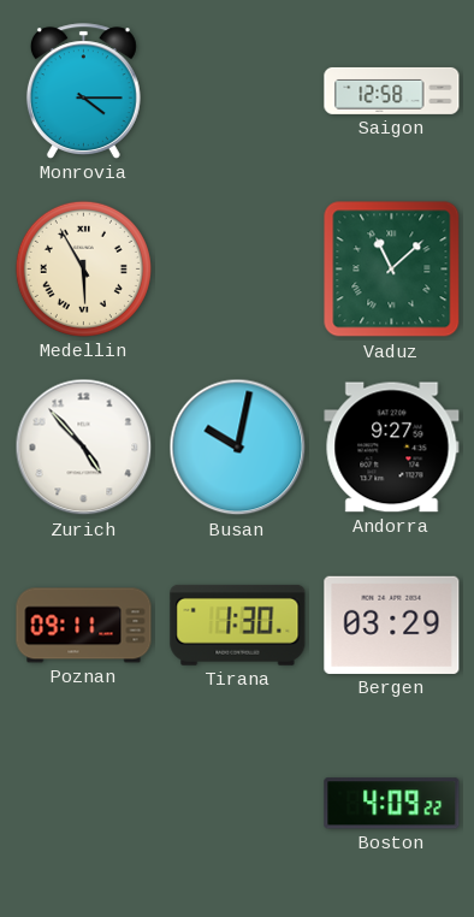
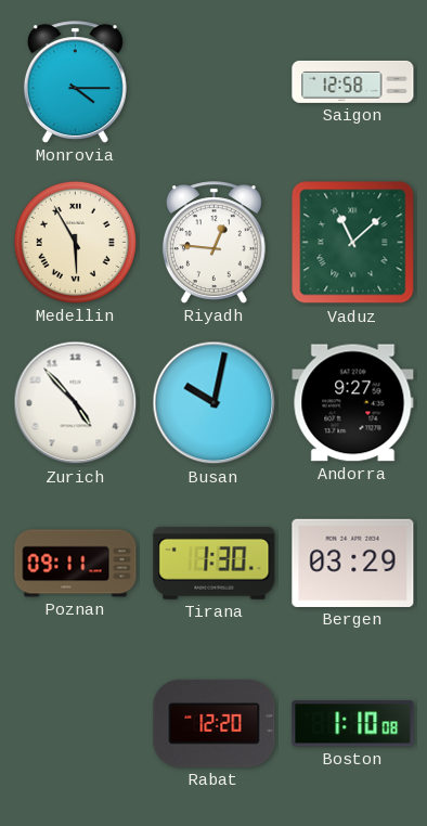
Riyadh: none -> 12:46
Rabat: none -> 12:20
Boston: 4:09 -> 1:10
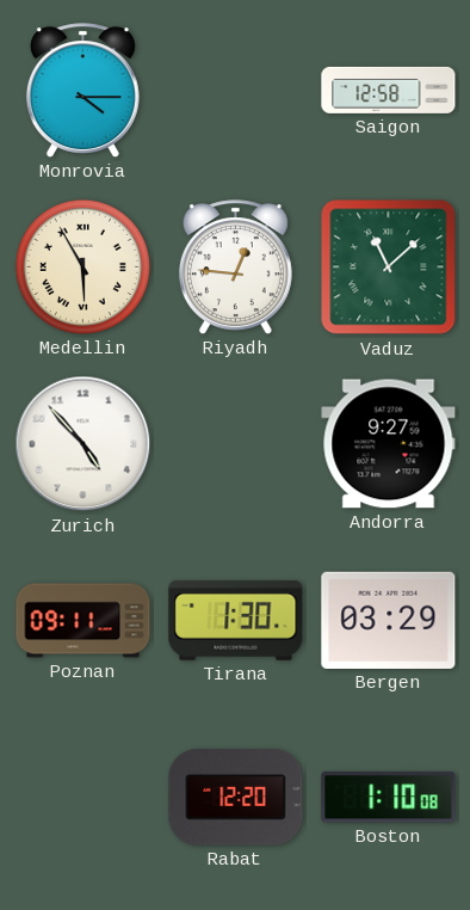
Busan: 10:02 -> none
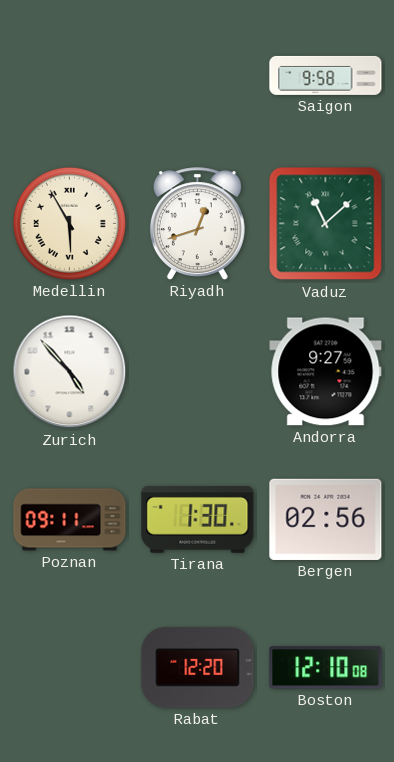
Monrovia: 4:15 -> none
Saigon: 12:58 -> 9:58
Riyadh: 12:46 -> 12:42
Bergen: 03:29 -> 02:56
Boston: 1:10 -> 12:10
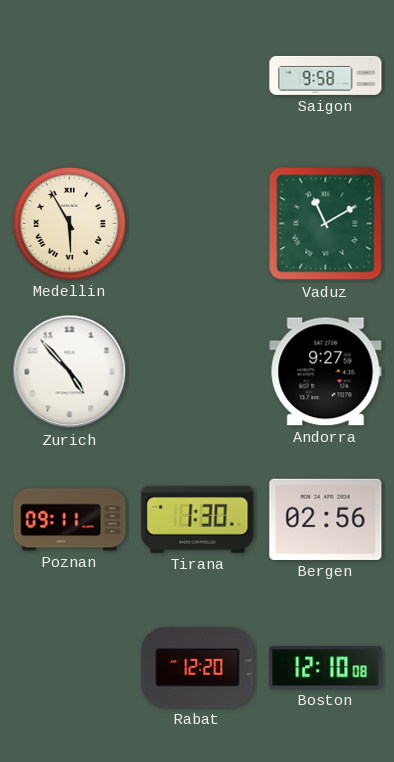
Riyadh: 12:42 -> none
Vaduz: 11:08 -> 11:10
